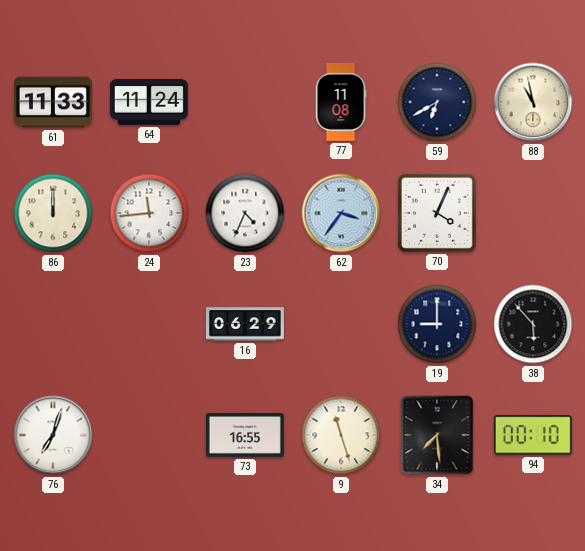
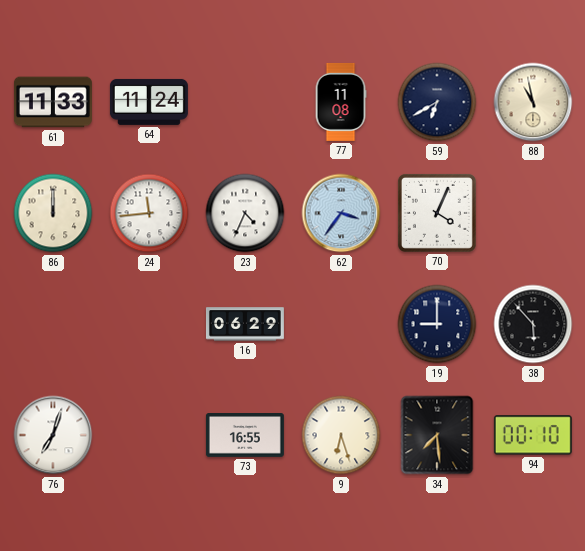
9: 11:27 -> 6:27
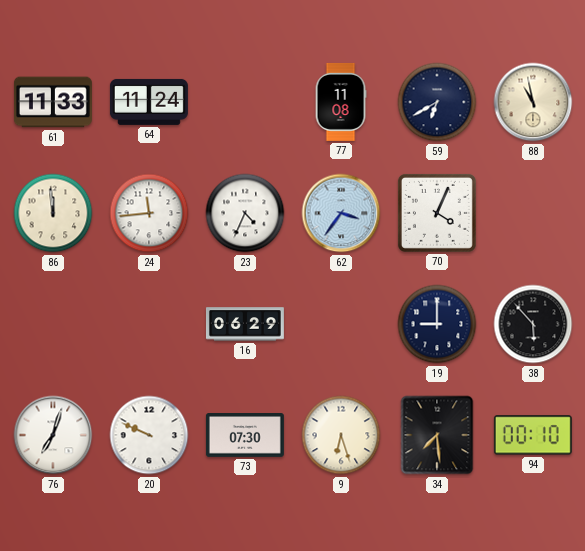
86: 12:00 -> 11:59
20: none -> 9:49
73: 16:55 -> 07:30
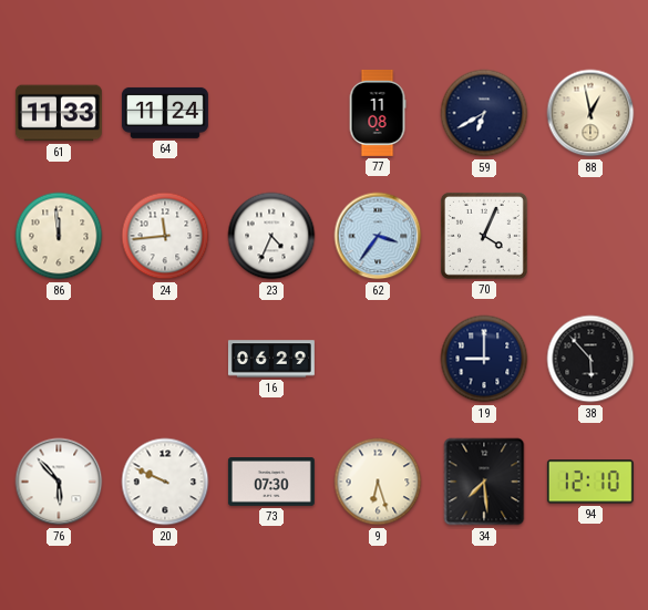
88: 10:58 -> 12:58
76: 7:03 -> 5:53
94: 00:10 -> 12:10
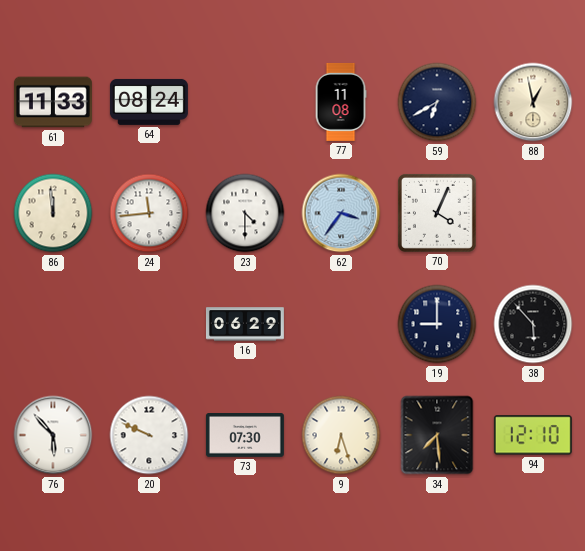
64: 11:24 -> 08:24
23: 4:34 -> 4:30
